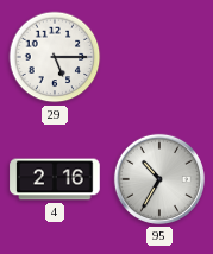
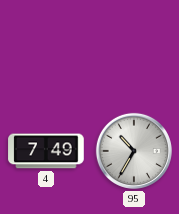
29: 5:15 -> none
4: 2:16 -> 7:49
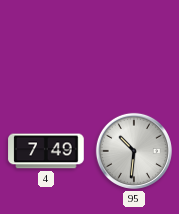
95: 10:35 -> 10:31
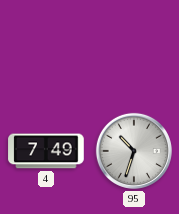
95: 10:31 -> 10:33
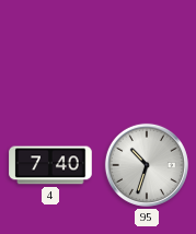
4: 7:49 -> 7:40
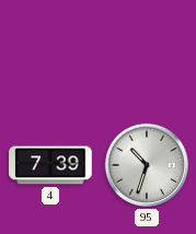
4: 7:40 -> 7:39
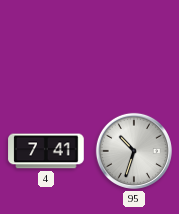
4: 7:39 -> 7:41
